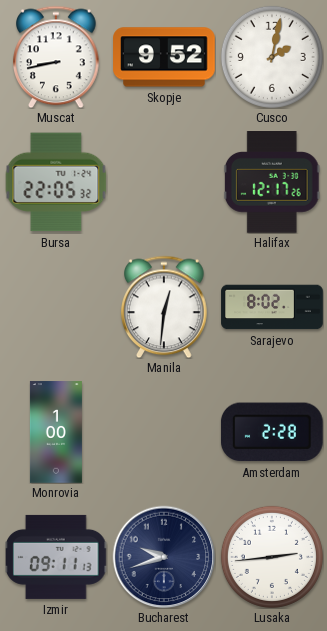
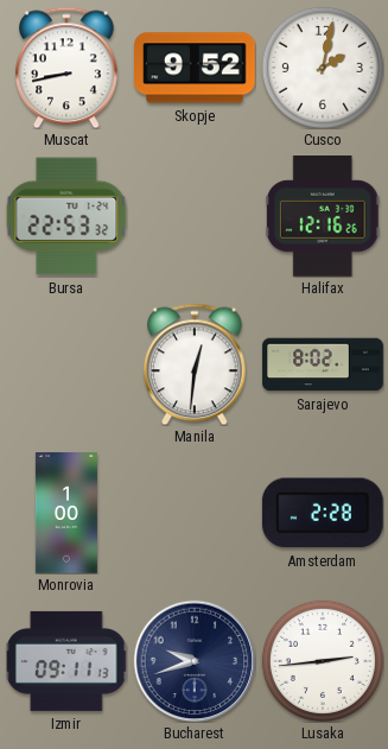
Bursa: 22:05 -> 22:53
Halifax: 12:17 -> 12:16
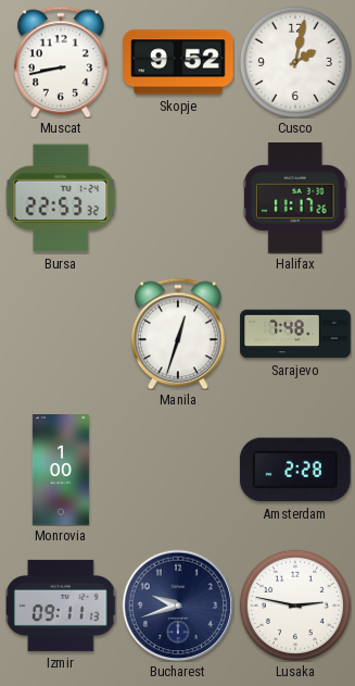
Halifax: 12:16 -> 11:17
Manila: 12:31 -> 12:33
Sarajevo: 8:02 -> 7:48
Lusaka: 2:44 -> 2:47
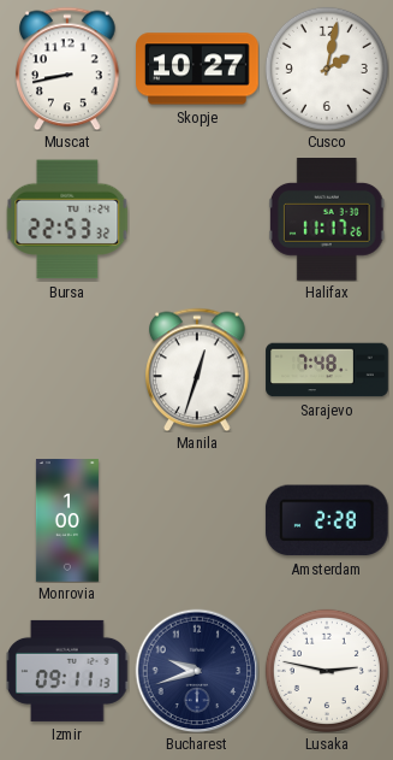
Skopje: 9:52 -> 10:27
